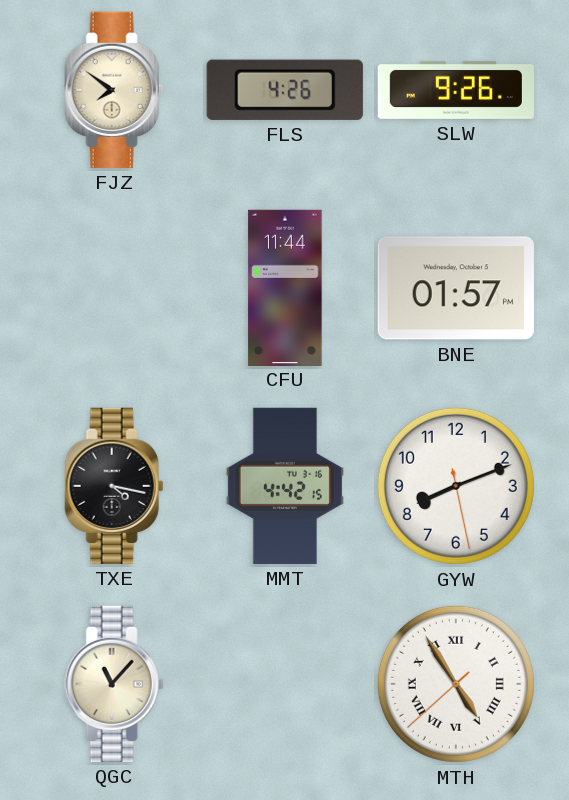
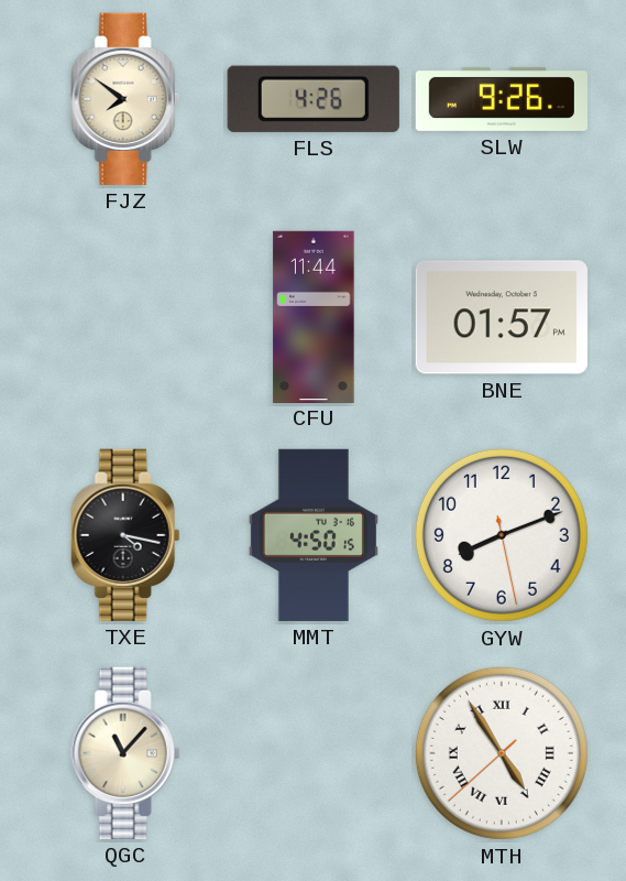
MMT: 4:42 -> 4:50
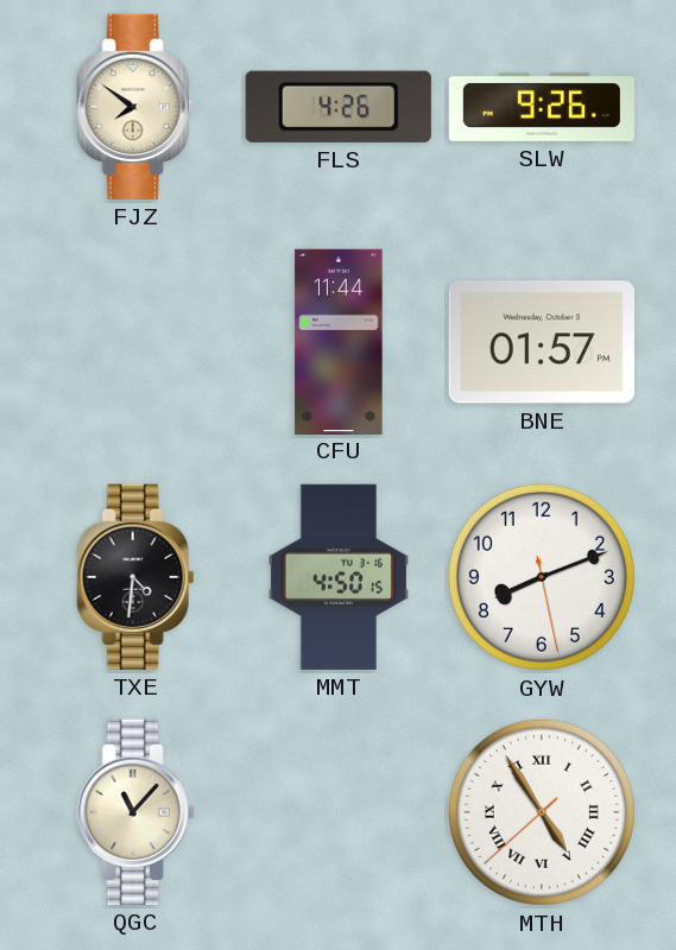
TXE: 4:17 -> 4:31
